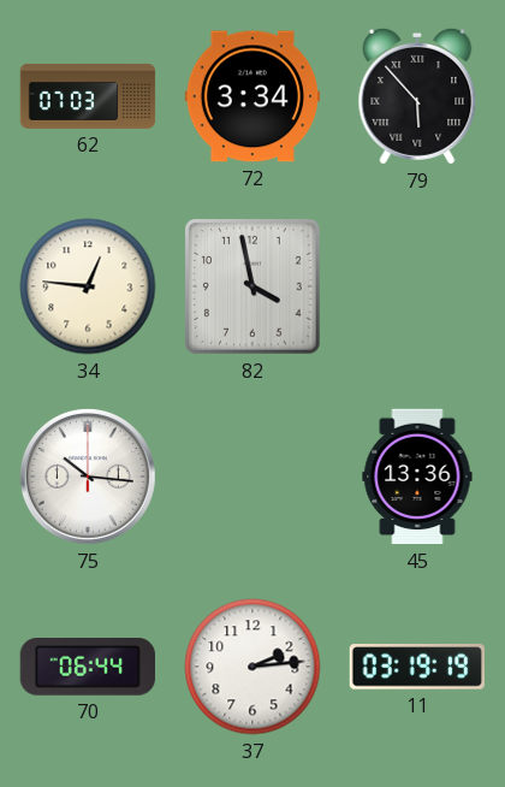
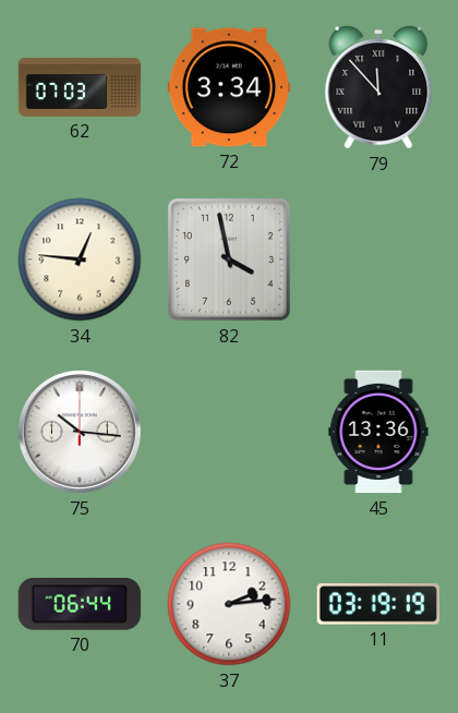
79: 5:53 -> 11:53
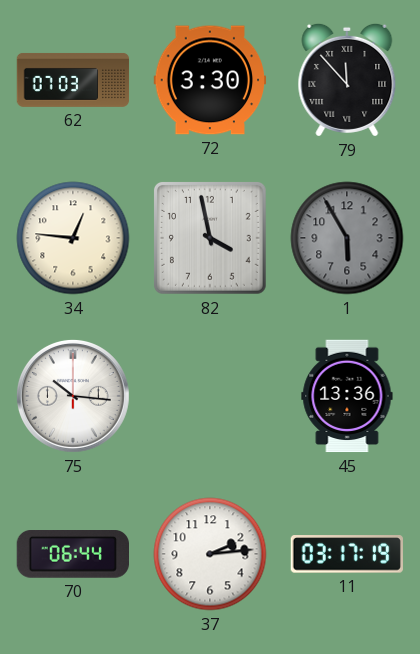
72: 3:34 -> 3:30
1: none -> 5:55
11: 03:19 -> 03:17
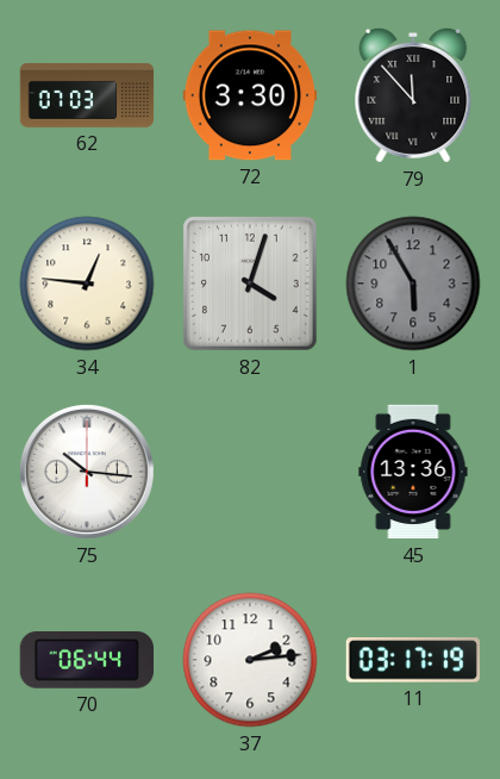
82: 3:58 -> 4:03
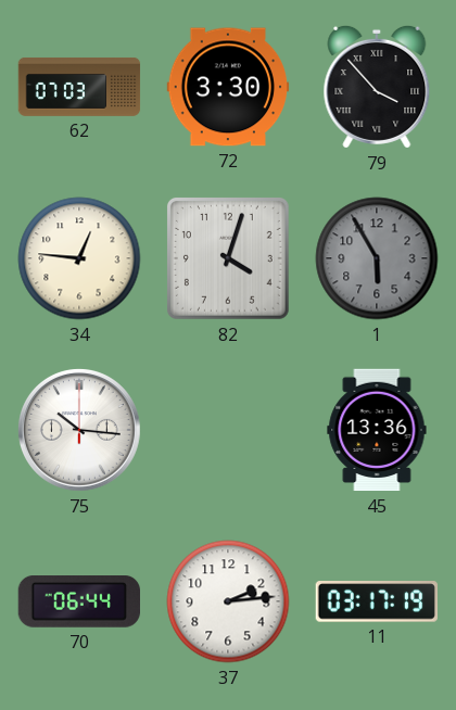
79: 11:53 -> 3:53
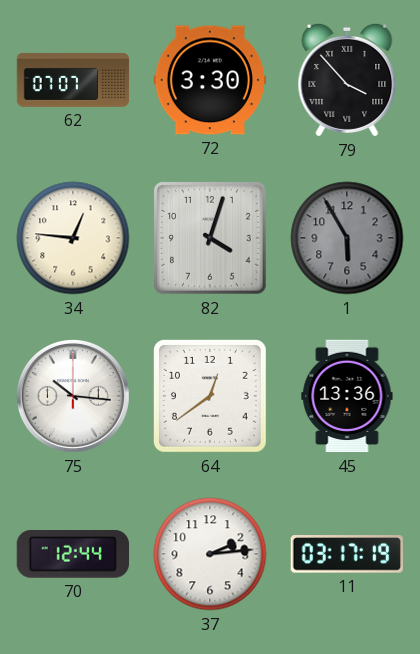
62: 07:03 -> 07:07
64: none -> 12:39
70: 06:44 -> 12:44
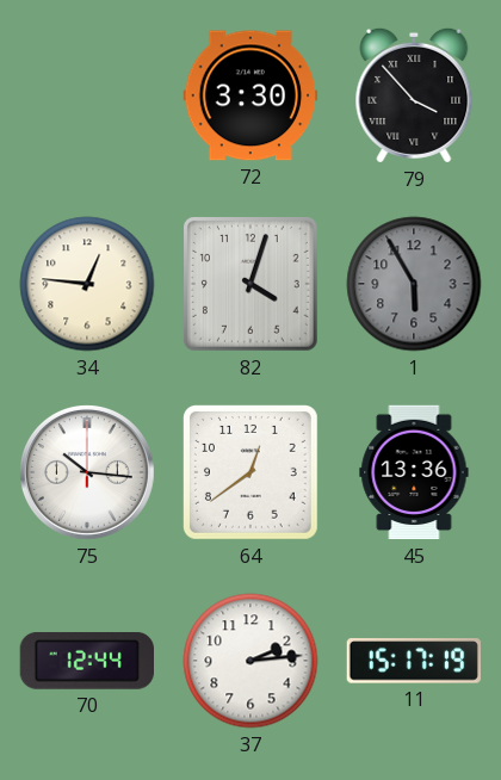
62: 07:07 -> none
11: 03:17 -> 15:17
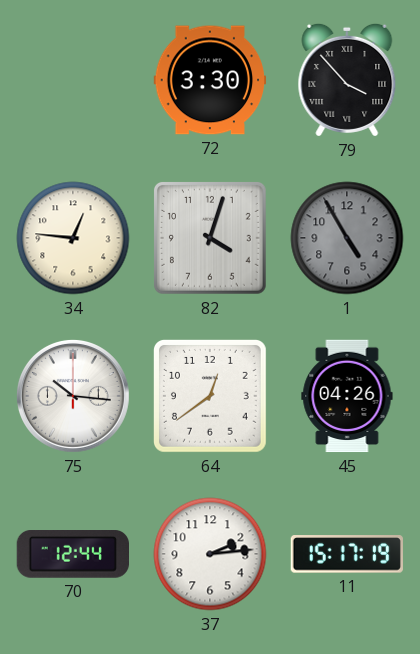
1: 5:55 -> 4:55
45: 13:36 -> 04:26
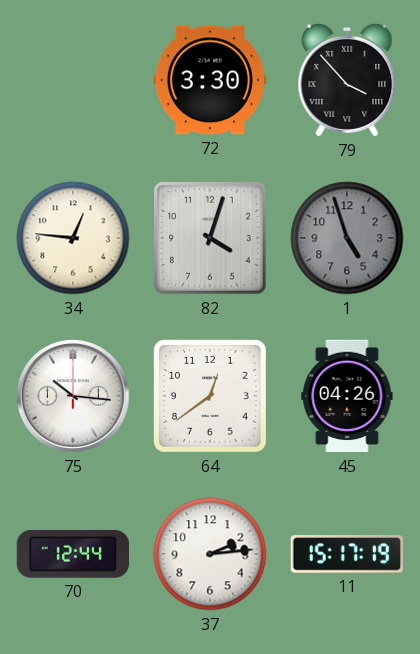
1: 4:55 -> 4:57
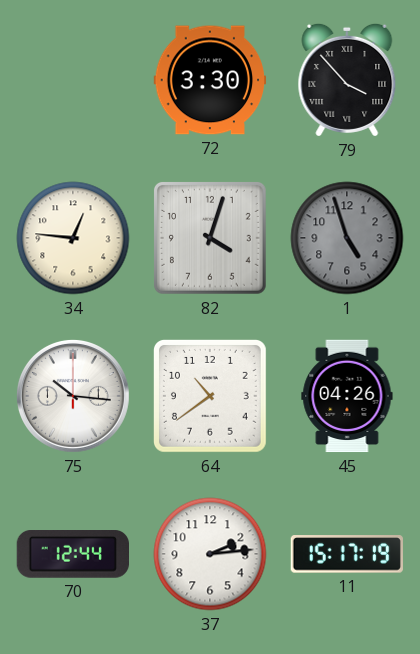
64: 12:39 -> 10:39
